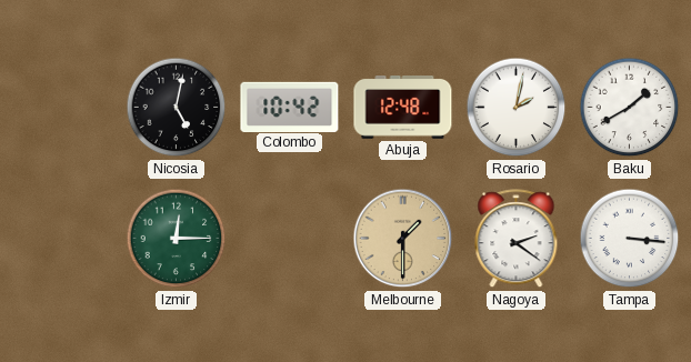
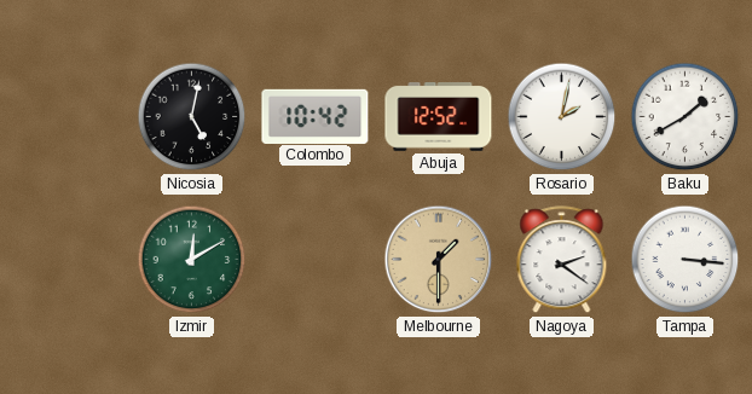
Abuja: 12:48 -> 12:52
Izmir: 12:15 -> 12:10
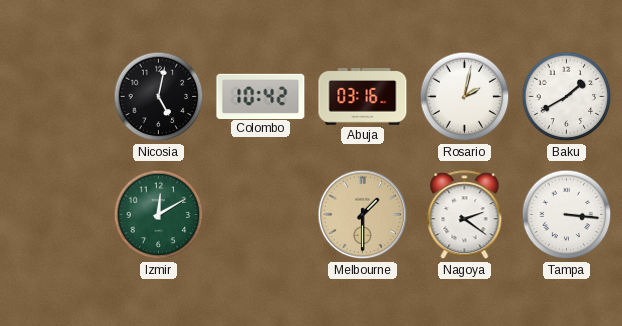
Abuja: 12:52 -> 03:16
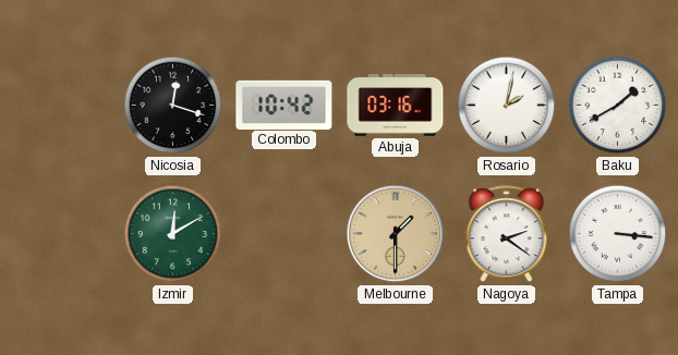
Nicosia: 5:02 -> 12:18
